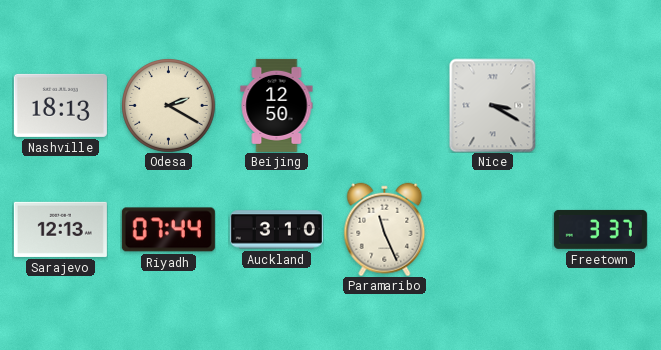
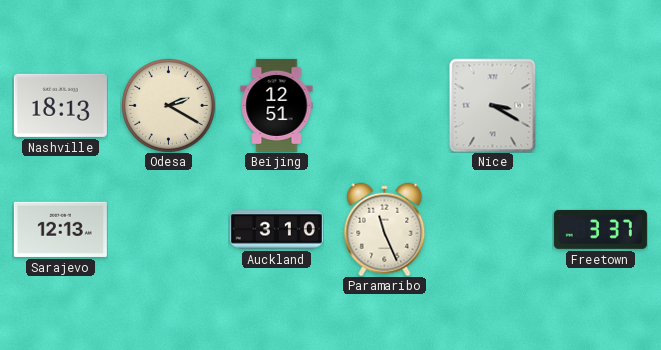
Beijing: 12:50 -> 12:51
Riyadh: 07:44 -> none
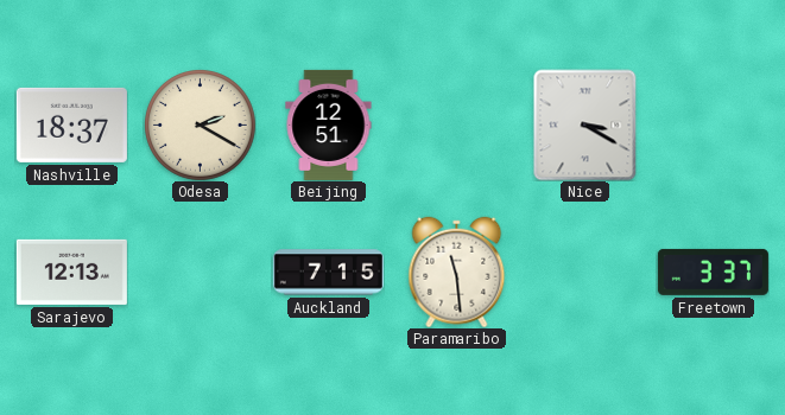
Nashville: 18:13 -> 18:37
Auckland: 3:10 -> 7:15
Paramaribo: 11:26 -> 11:29
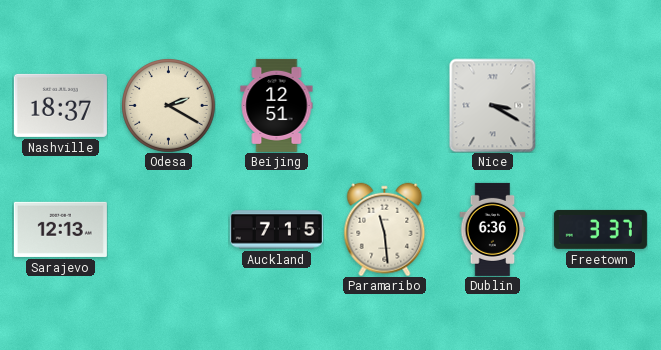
Dublin: none -> 6:36
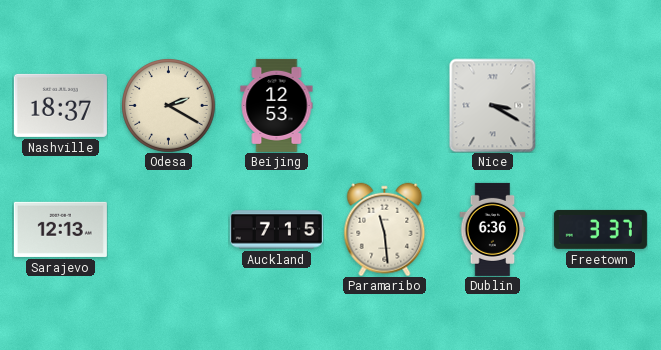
Beijing: 12:51 -> 12:53
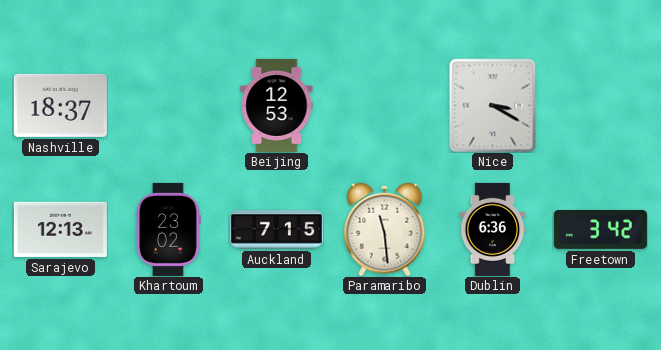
Odesa: 2:20 -> none
Khartoum: none -> 23:02
Freetown: 3:37 -> 3:42
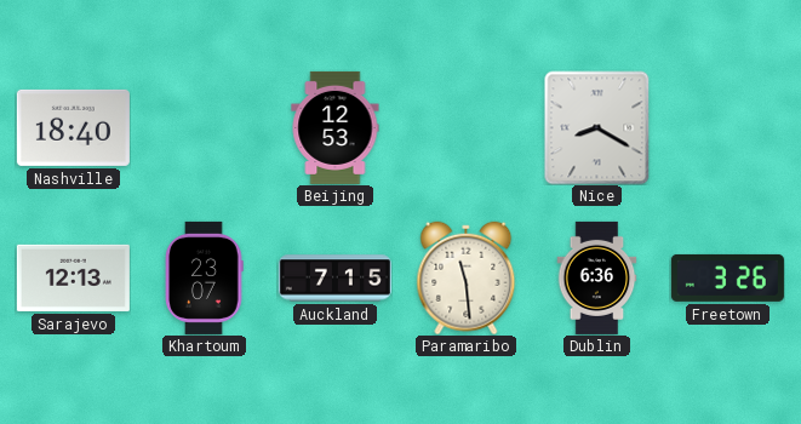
Nashville: 18:37 -> 18:40
Nice: 3:20 -> 8:20
Khartoum: 23:02 -> 23:07
Freetown: 3:42 -> 3:26
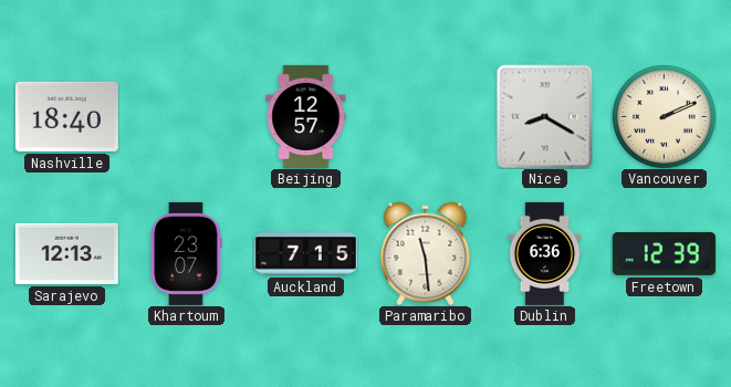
Beijing: 12:53 -> 12:57
Vancouver: none -> 2:11
Freetown: 3:26 -> 12:39
